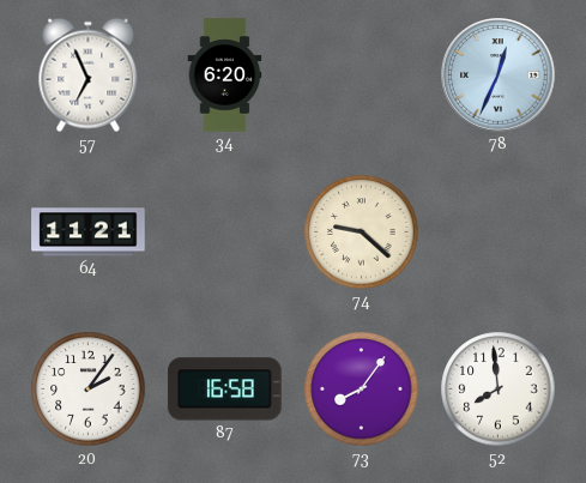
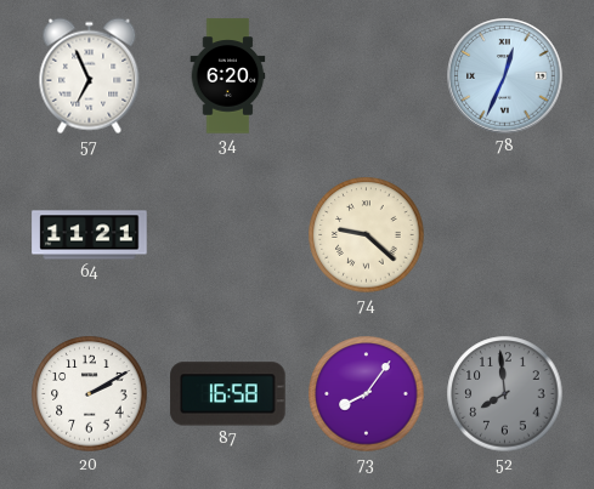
20: 2:06 -> 2:10
52 dial: white -> grey
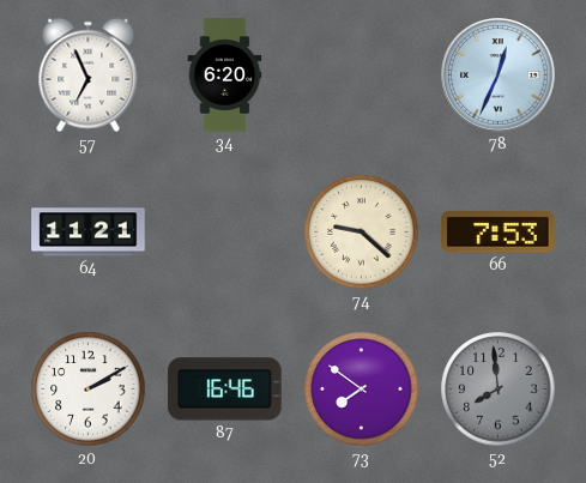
66: none -> 7:53
87: 16:58 -> 16:46
73: 8:06 -> 7:51
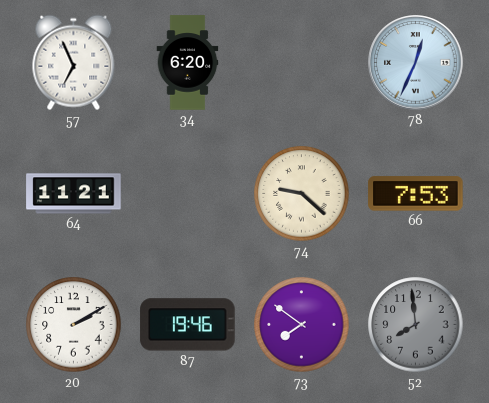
87: 16:46 -> 19:46
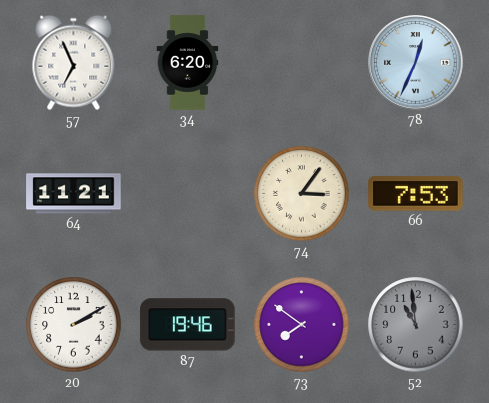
74: 9:22 -> 3:06
52: 7:59 -> 10:59
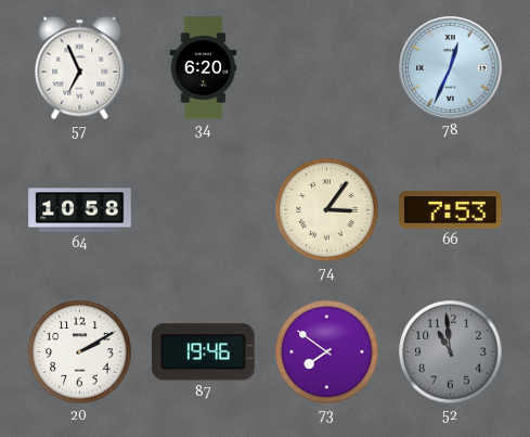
64: 11:21 -> 10:58
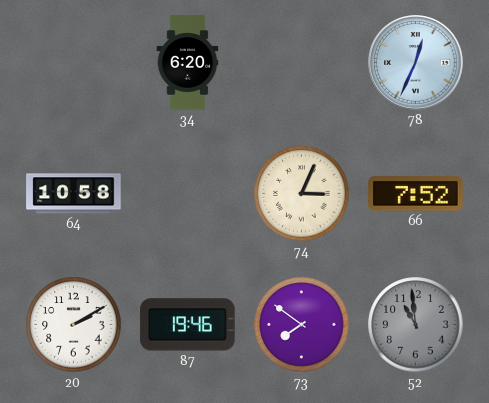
57: 6:56 -> none
74: 3:06 -> 3:04
66: 7:53 -> 7:52
